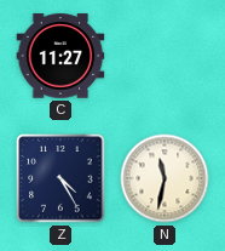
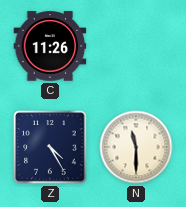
C: 11:27 -> 11:26
N: 11:32 -> 11:30
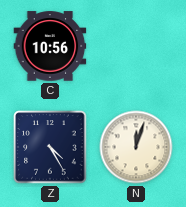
C: 11:26 -> 10:56
N: 11:30 -> 12:03
